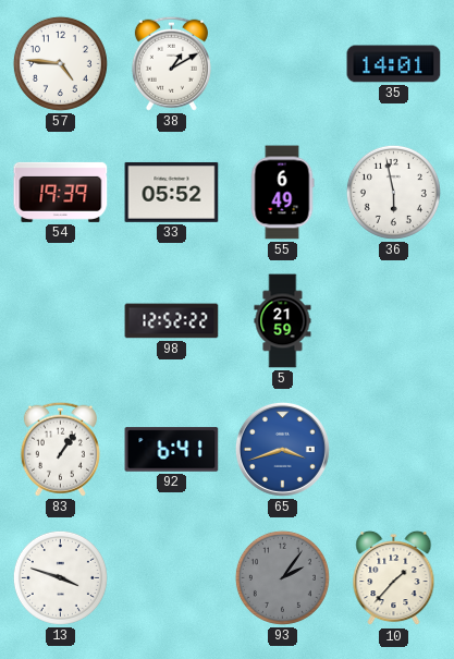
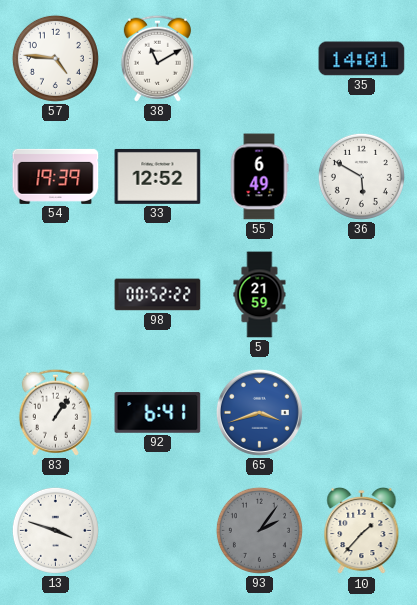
38: 1:10 -> 11:10
33: 05:52 -> 12:52
36: 5:58 -> 5:50
98: 12:52 -> 00:52
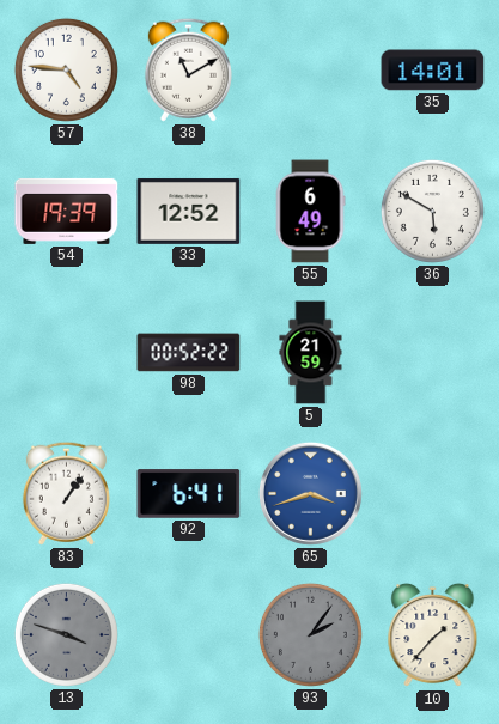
13 dial: white -> grey
